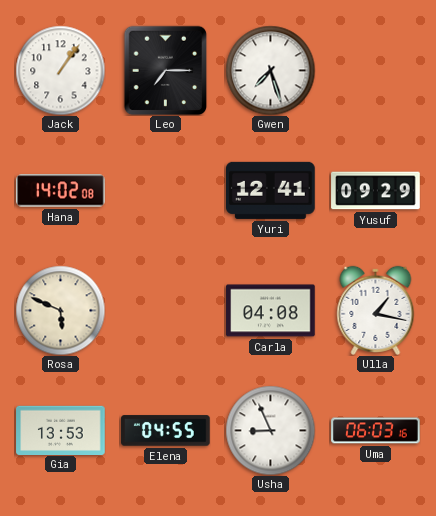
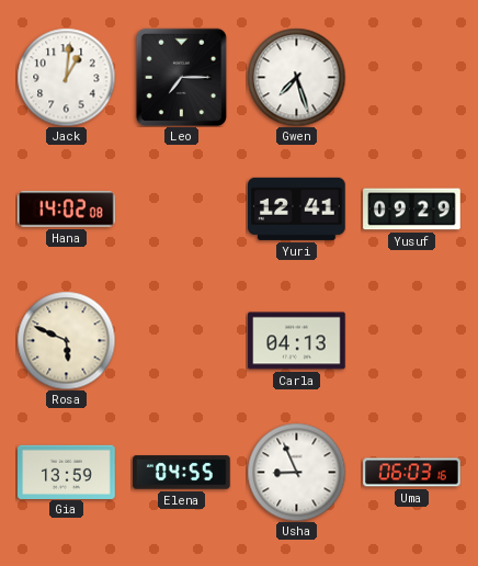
Jack: 1:06 -> 1:01
Carla: 04:08 -> 04:13
Ulla: 1:17 -> none
Gia: 13:53 -> 13:59
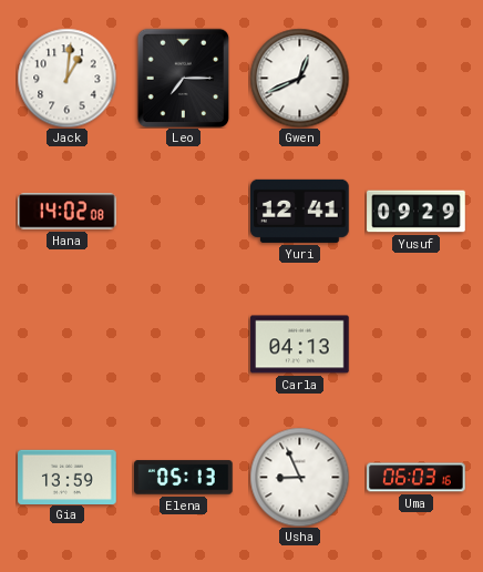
Gwen: 7:27 -> 12:41
Rosa: 5:49 -> none
Elena: 04:55 -> 05:13
